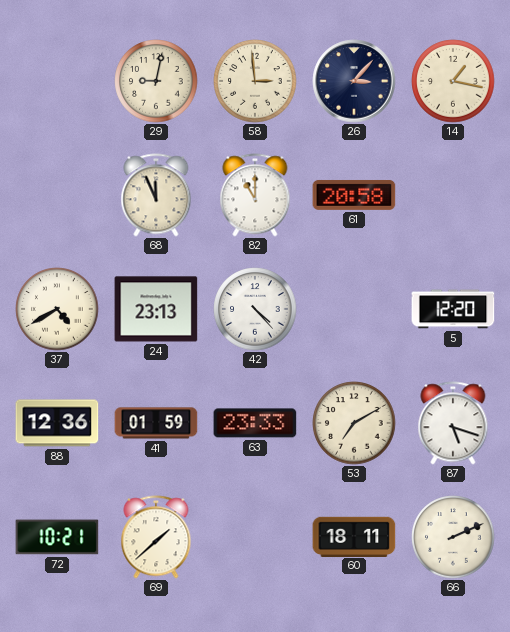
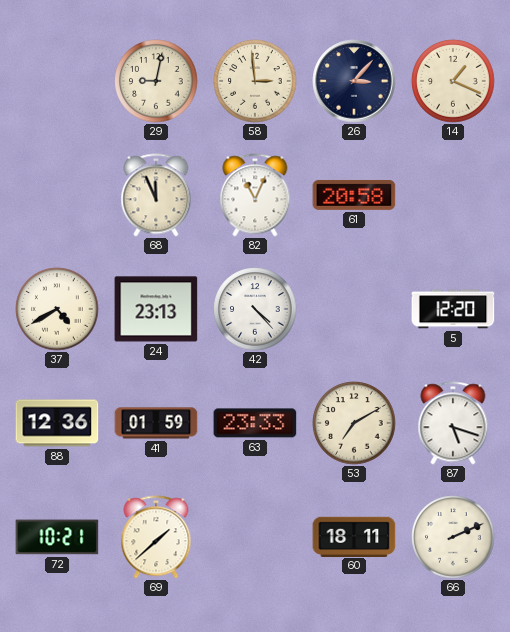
14: 1:17 -> 1:19
82: 11:00 -> 11:04
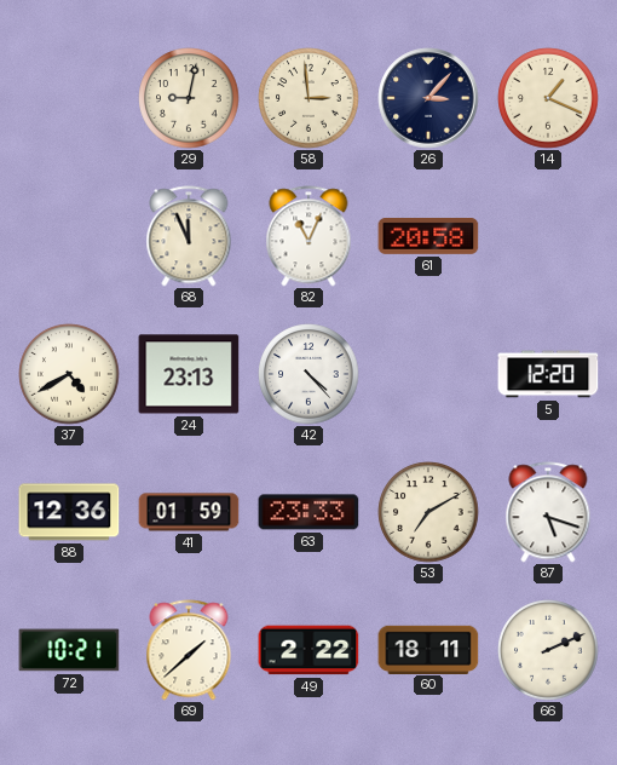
49: none -> 2:22
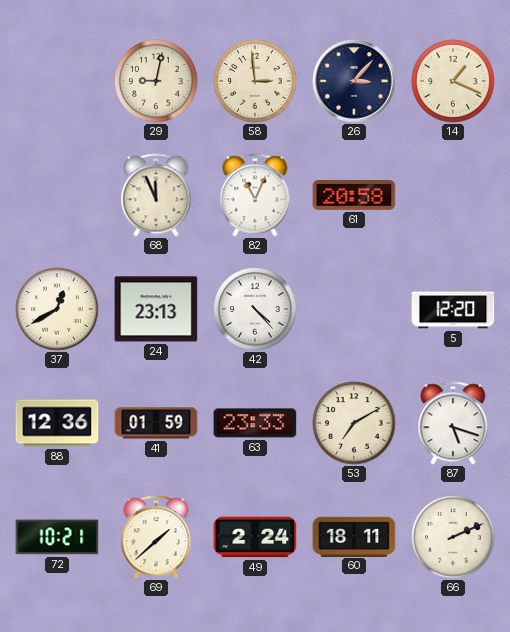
37: 4:40 -> 12:40
49: 2:22 -> 2:24
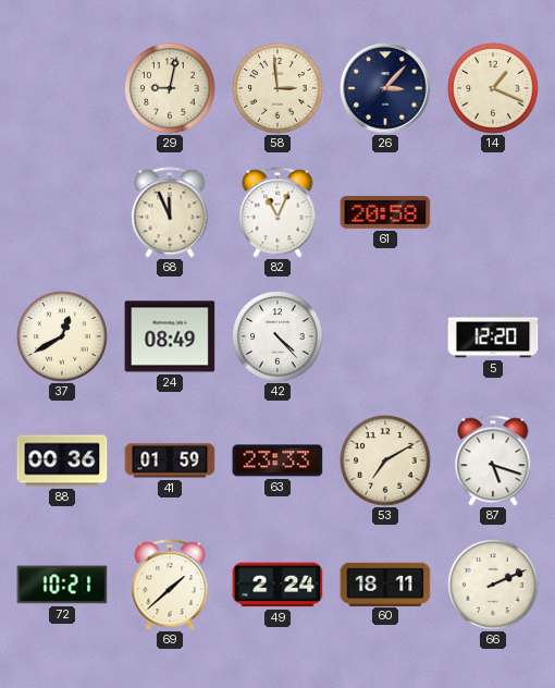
24: 23:13 -> 08:49
88: 12:36 -> 00:36
